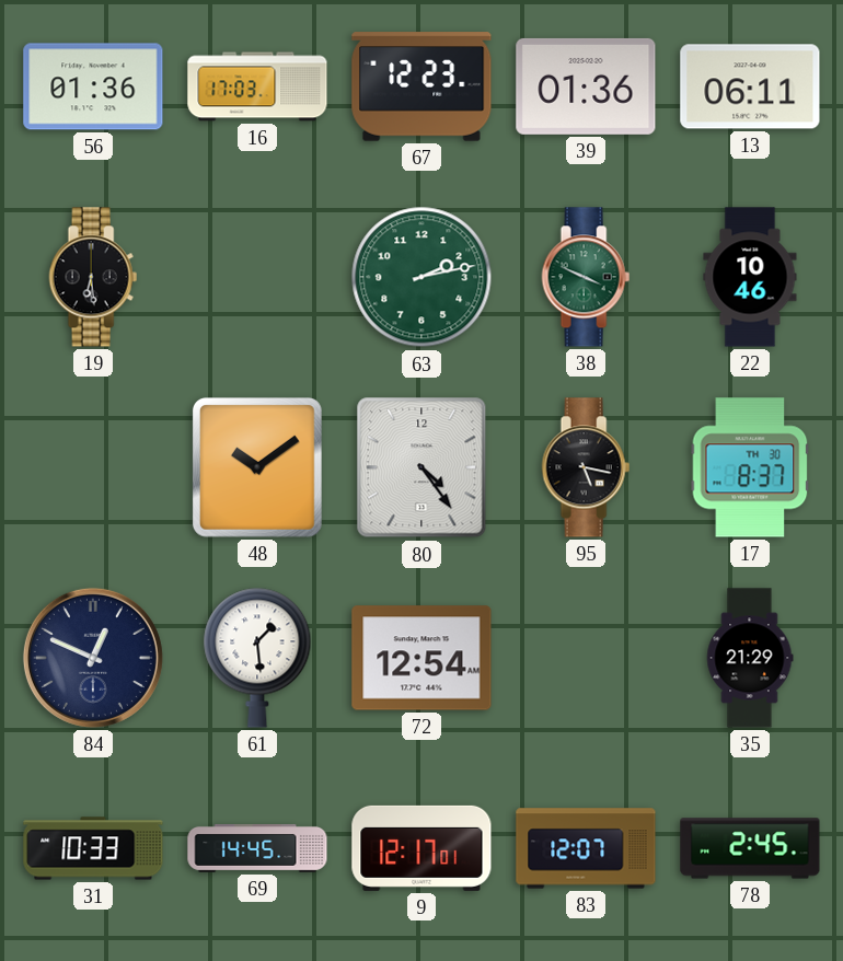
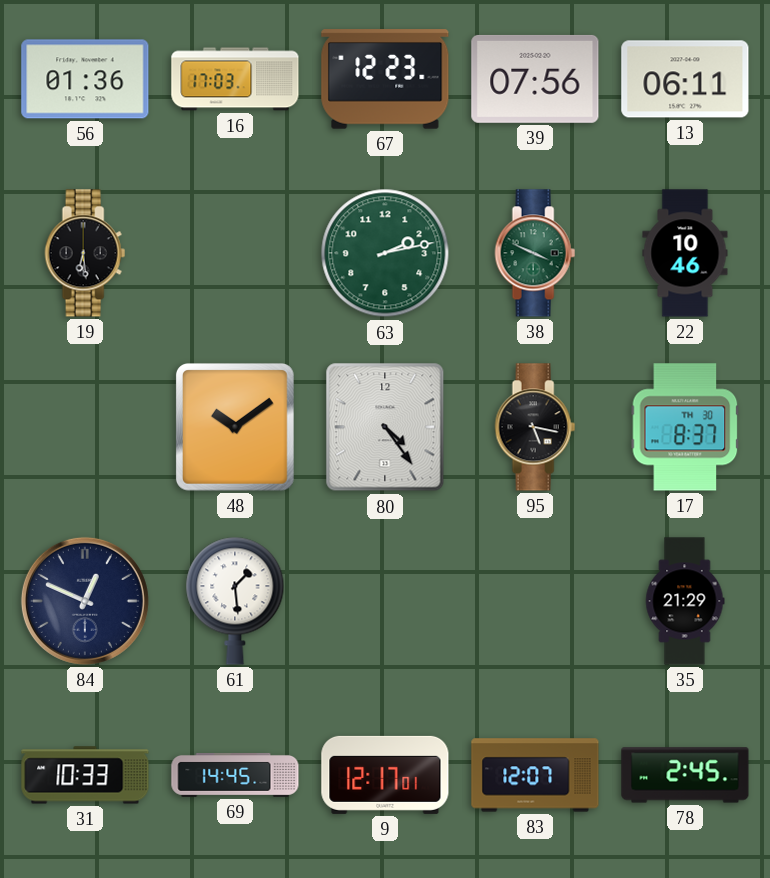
39: 01:36 -> 07:56
72: 12:54 -> none
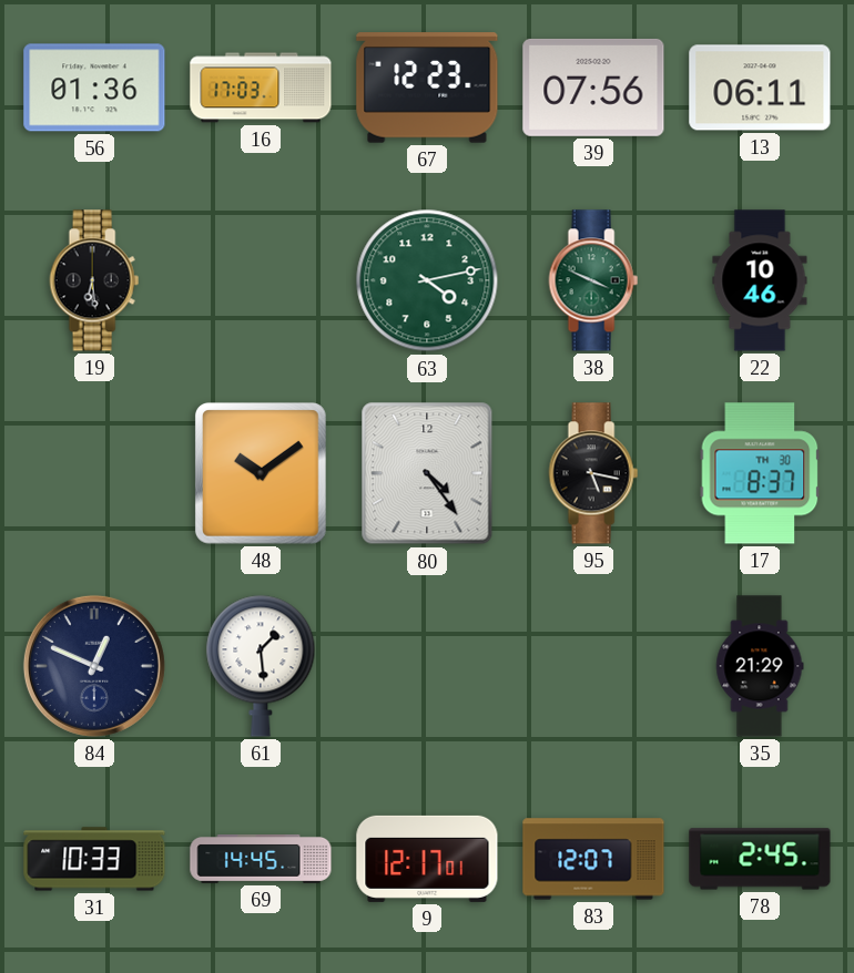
63: 2:13 -> 4:13
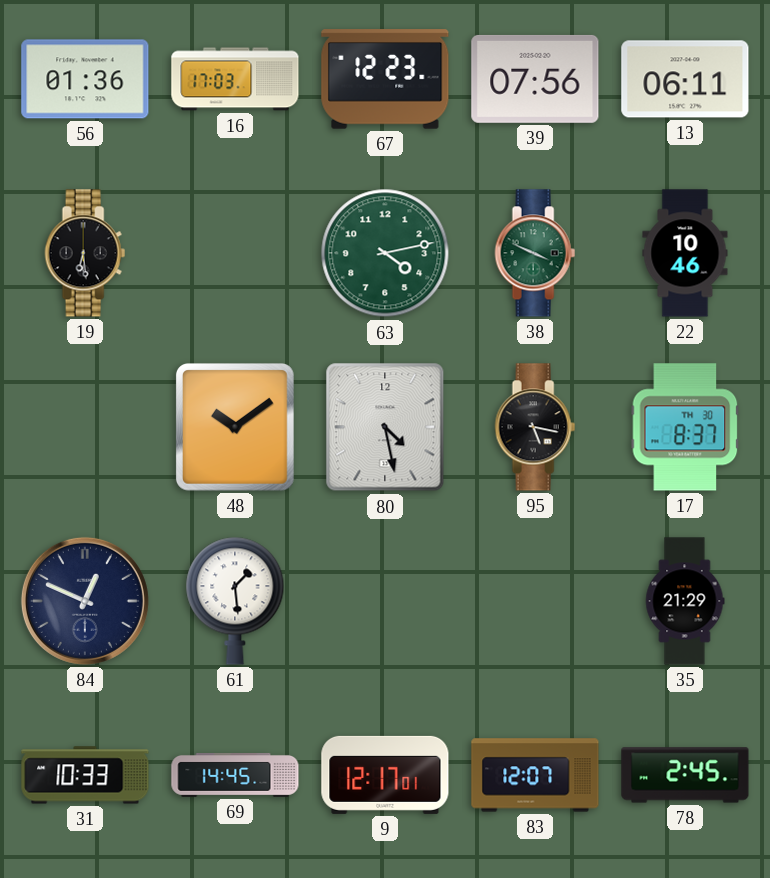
80: 4:24 -> 4:28
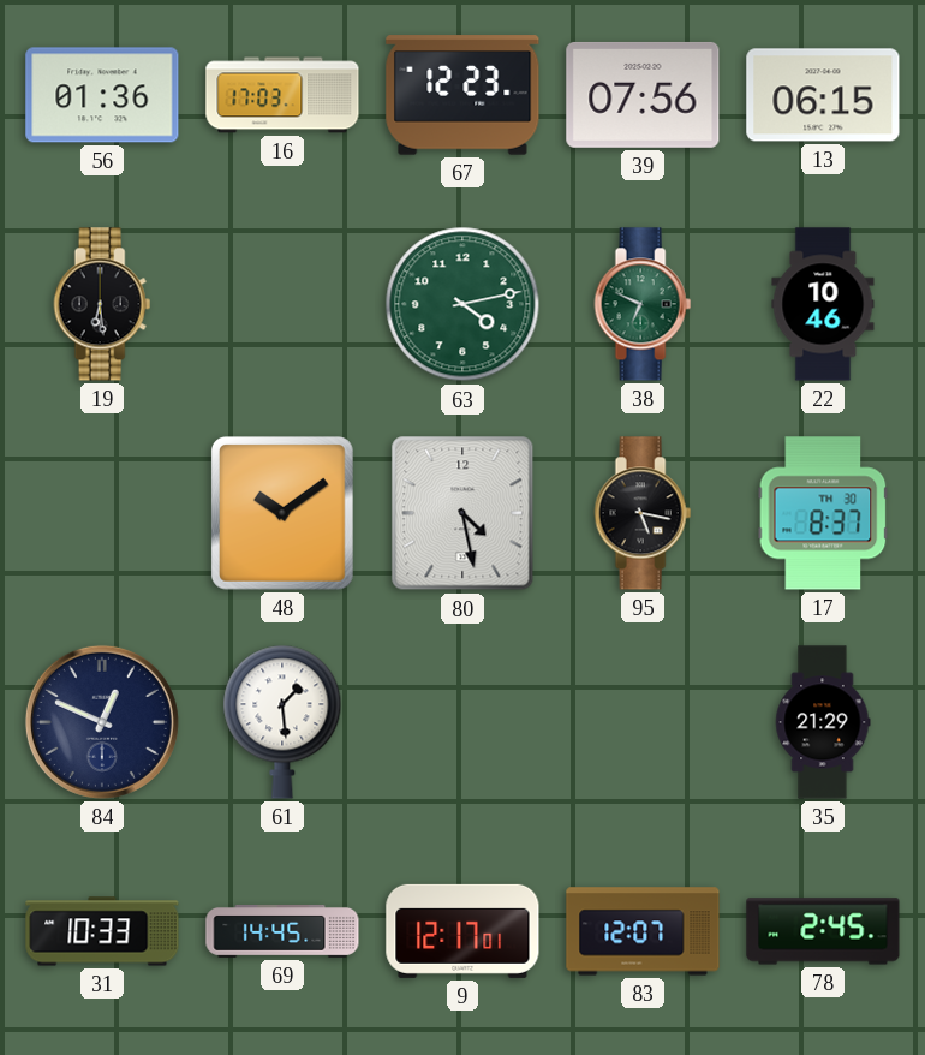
13: 06:11 -> 06:15
38: 3:49 -> 6:49
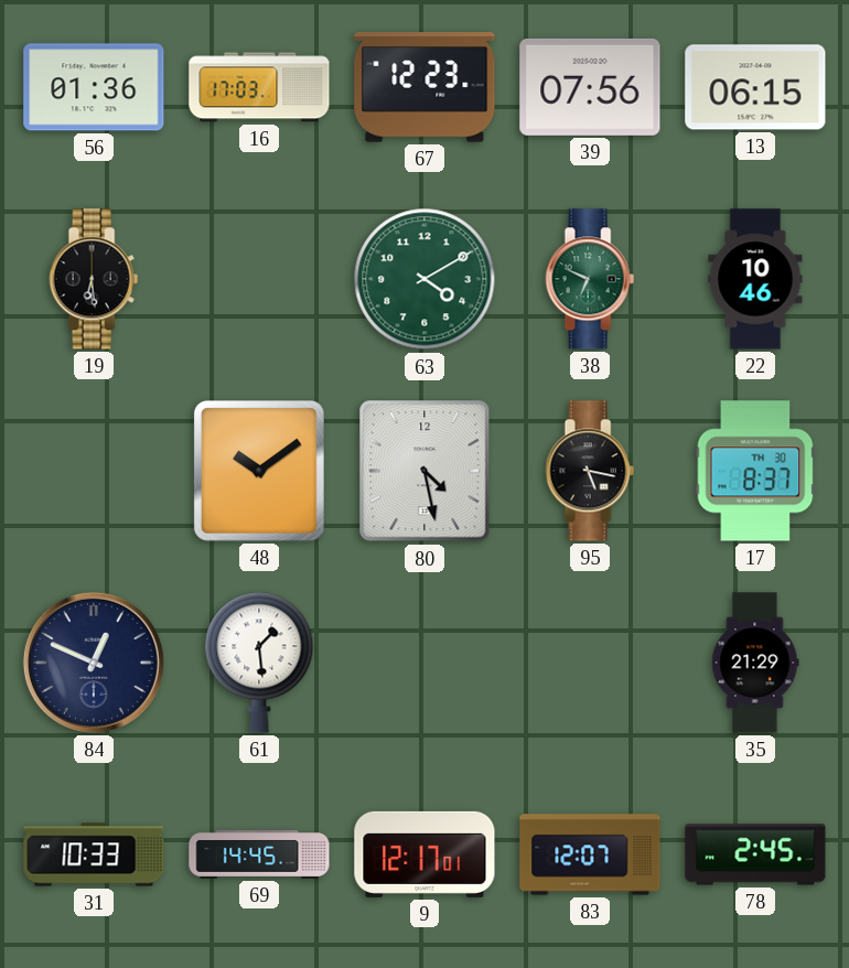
63: 4:13 -> 4:10
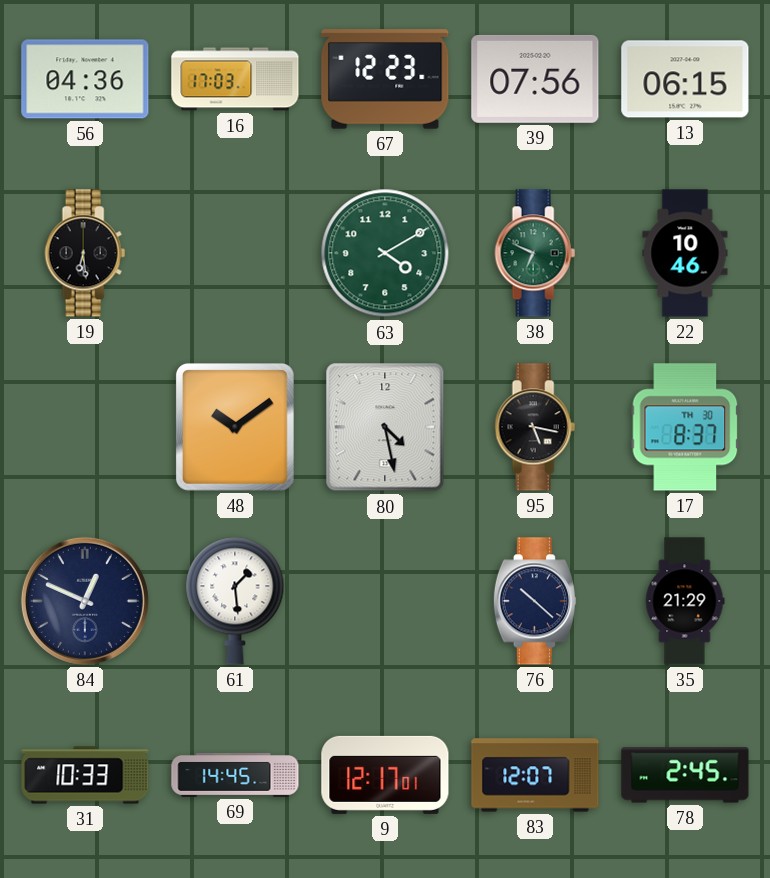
56: 01:36 -> 04:36
76: none -> 10:22
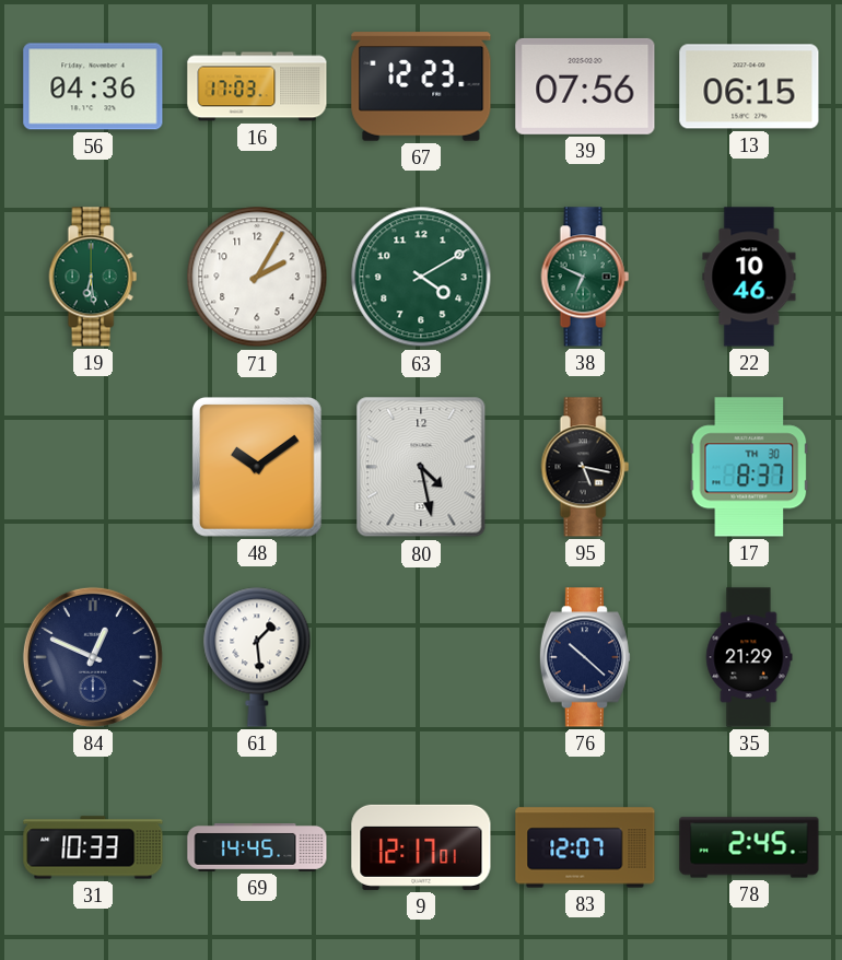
19 dial: black -> green
71: none -> 2:05
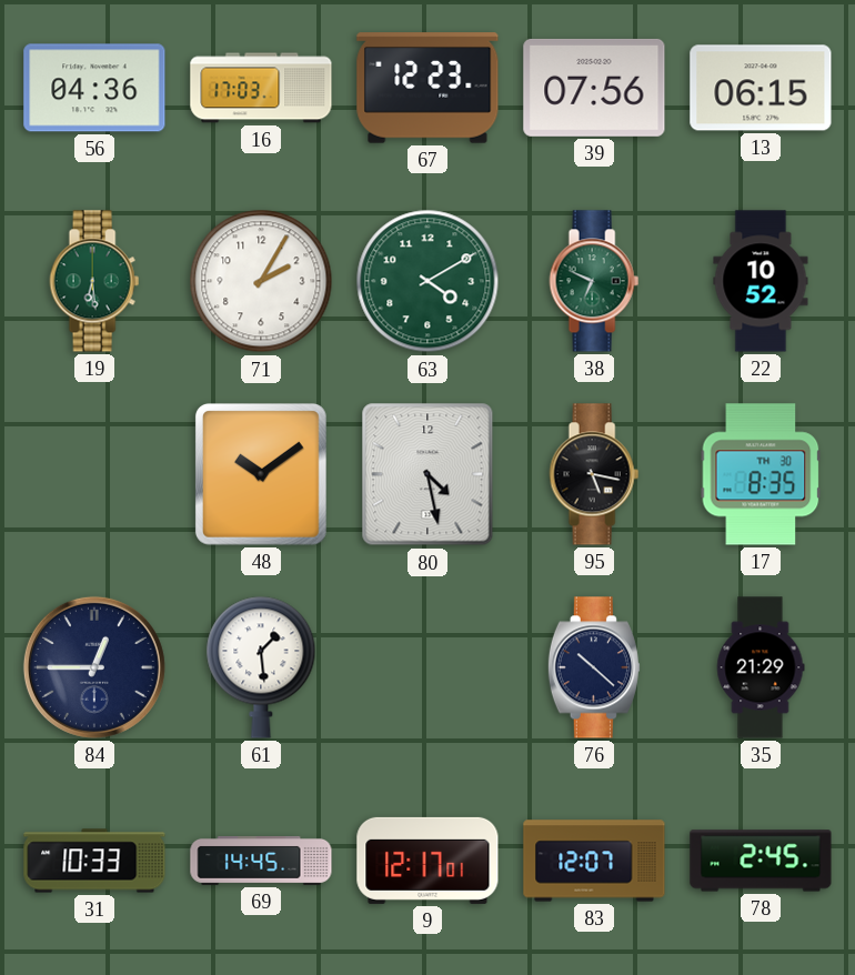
22: 10:46 -> 10:52
17: 8:37 -> 8:35
84: 12:49 -> 12:45
